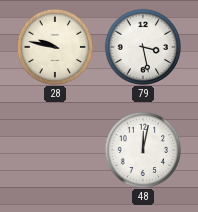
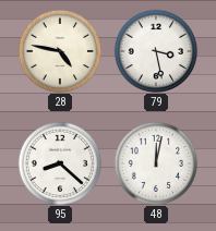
28: 9:47 -> 4:47
95: none -> 8:22
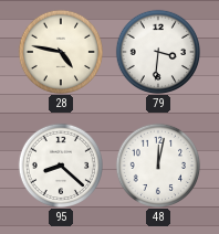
79: 3:28 -> 3:31
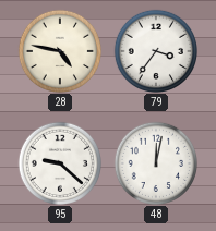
79: 3:31 -> 3:36
95: 8:22 -> 9:22
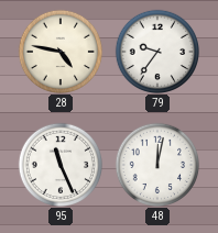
79: 3:36 -> 9:36
95: 9:22 -> 11:26
